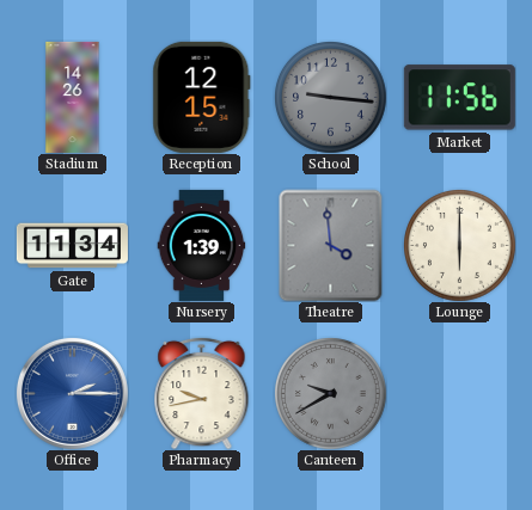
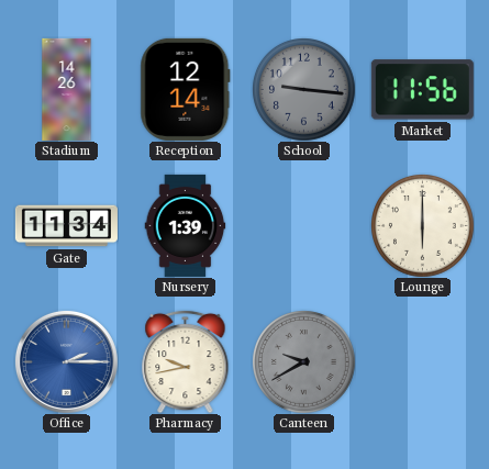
Reception: 12:15 -> 12:14
Theatre: 3:59 -> none
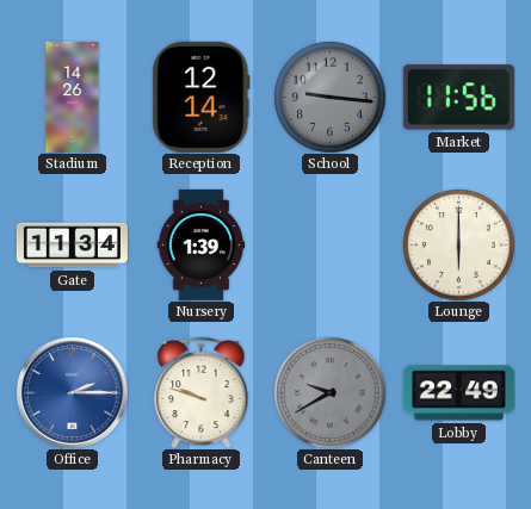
Pharmacy: 9:43 -> 9:48
Lobby: none -> 22:49
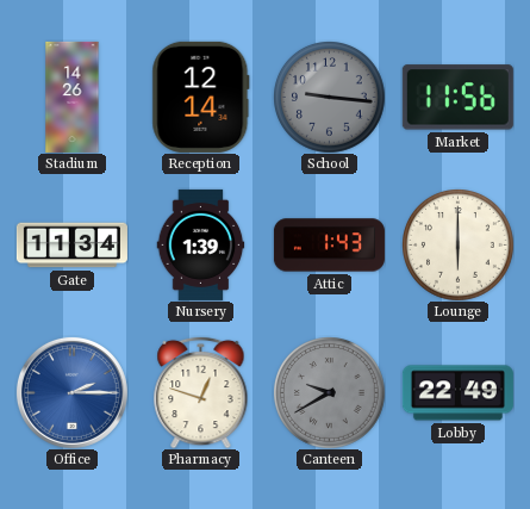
Attic: none -> 1:43
Pharmacy: 9:48 -> 12:48
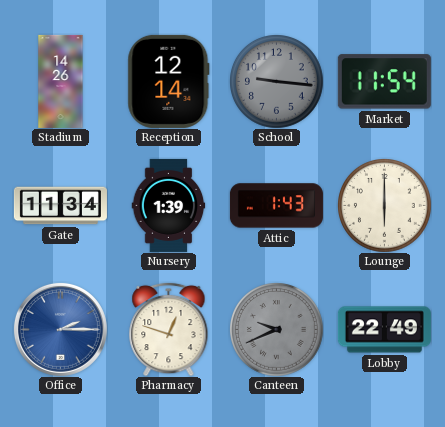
Market: 11:56 -> 11:54
Canteen: 9:40 -> 9:41
